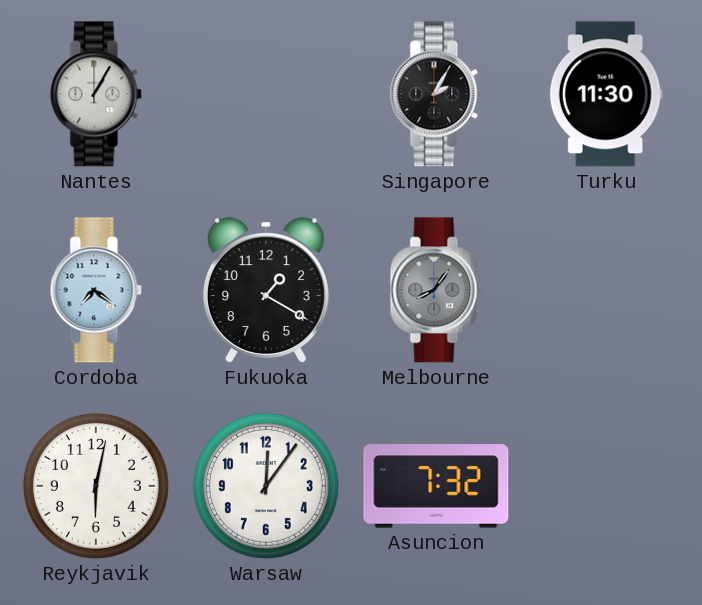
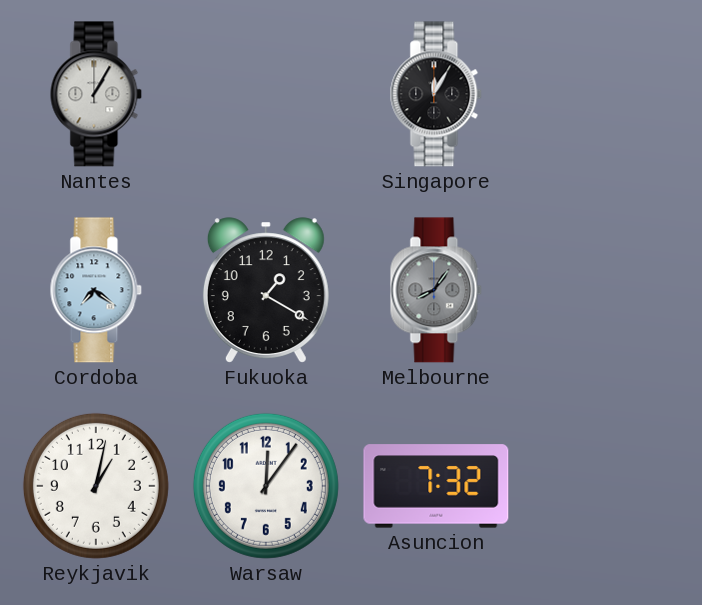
Singapore: 2:05 -> 12:05
Turku: 11:30 -> none
Reykjavik: 6:02 -> 1:02
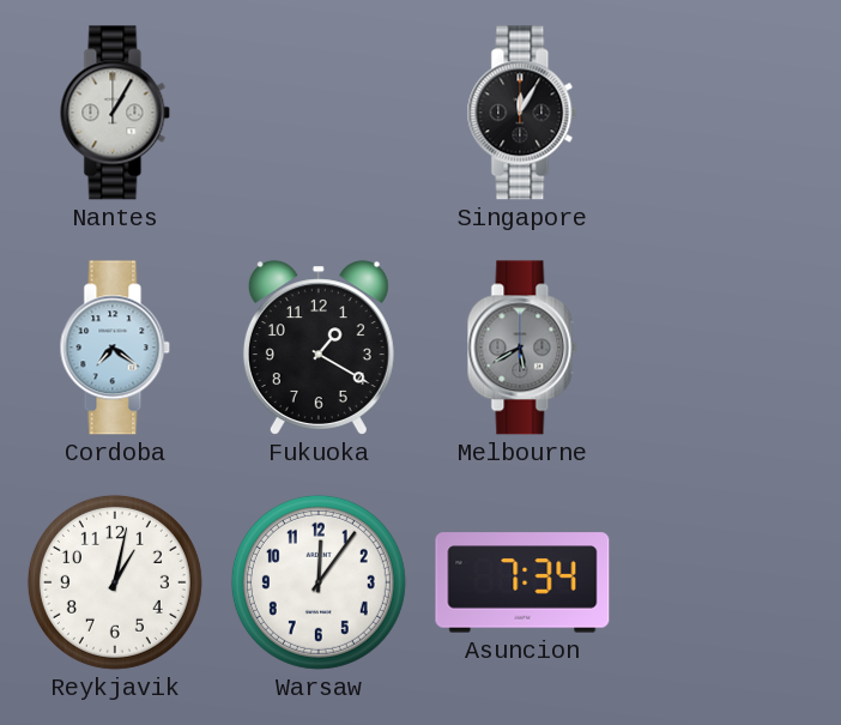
Melbourne: 8:06 -> 5:40
Asuncion: 7:32 -> 7:34
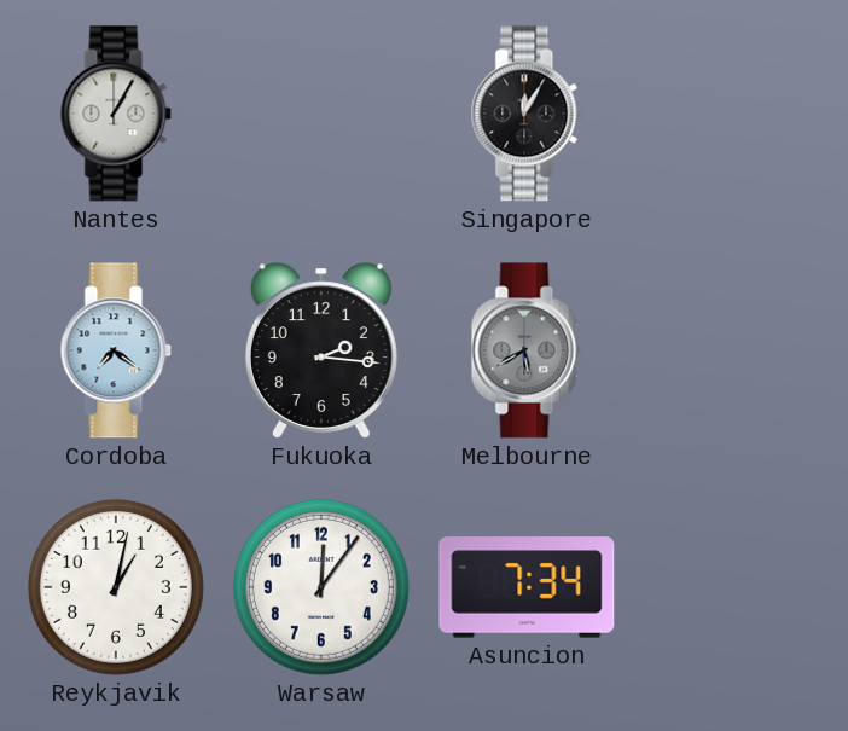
Fukuoka: 1:20 -> 2:16
